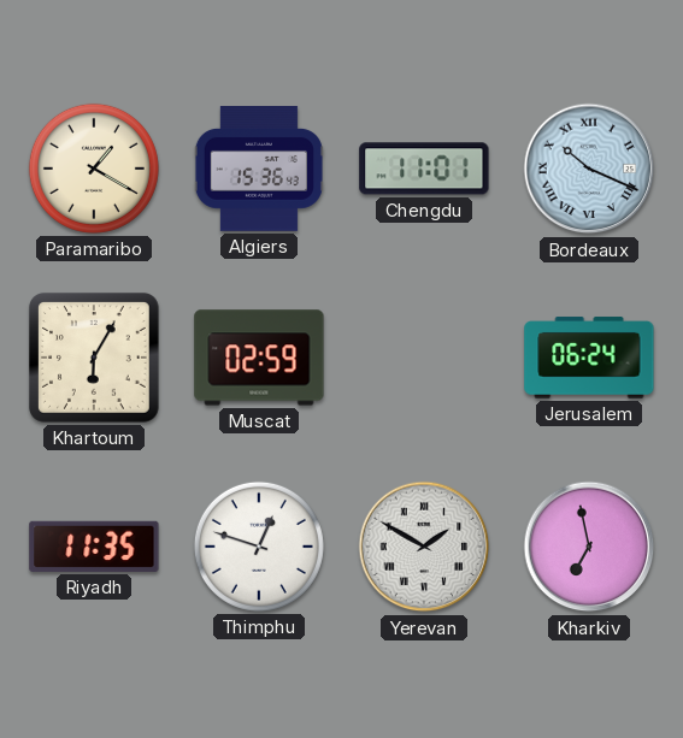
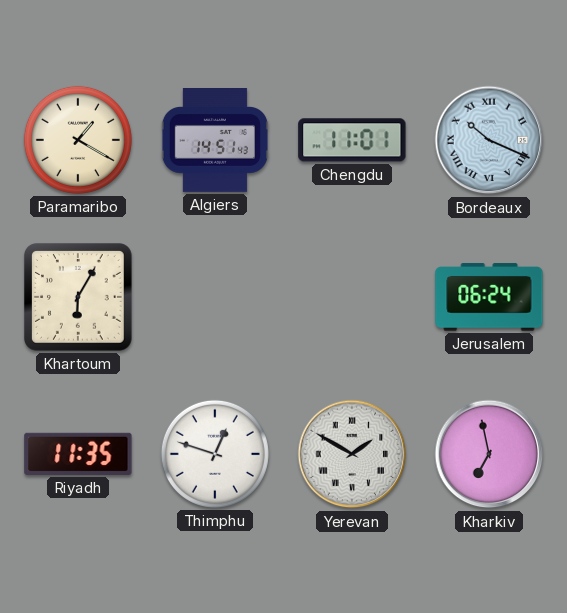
Algiers: 15:36 -> 14:51
Muscat: 02:59 -> none
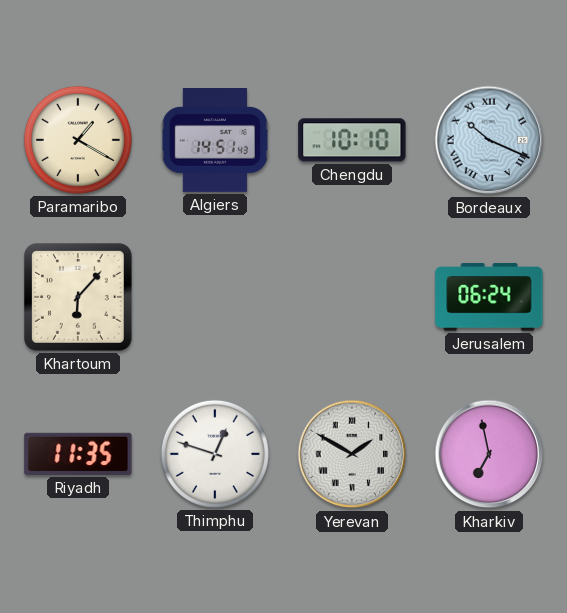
Chengdu: 11:01 -> 10:10
Khartoum: 6:05 -> 6:07
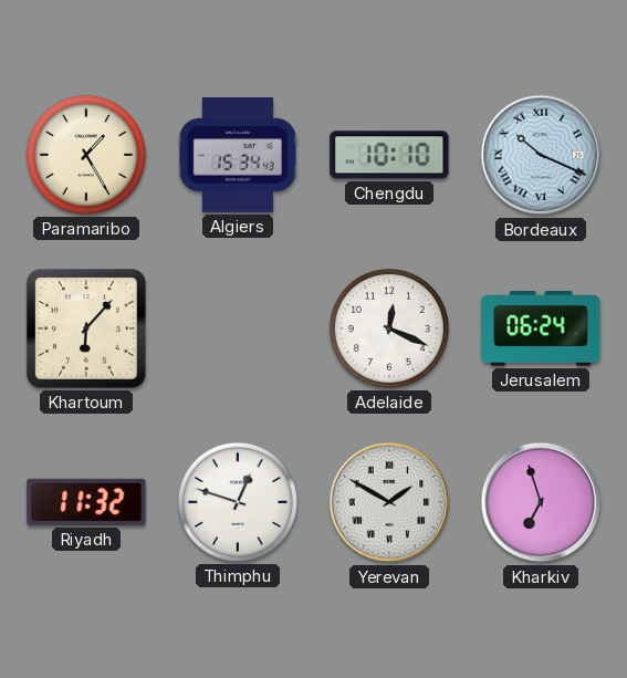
Paramaribo: 1:20 -> 1:25
Algiers: 14:51 -> 15:34
Adelaide: none -> 12:19
Riyadh: 11:35 -> 11:32
Kharkiv: 6:58 -> 6:57
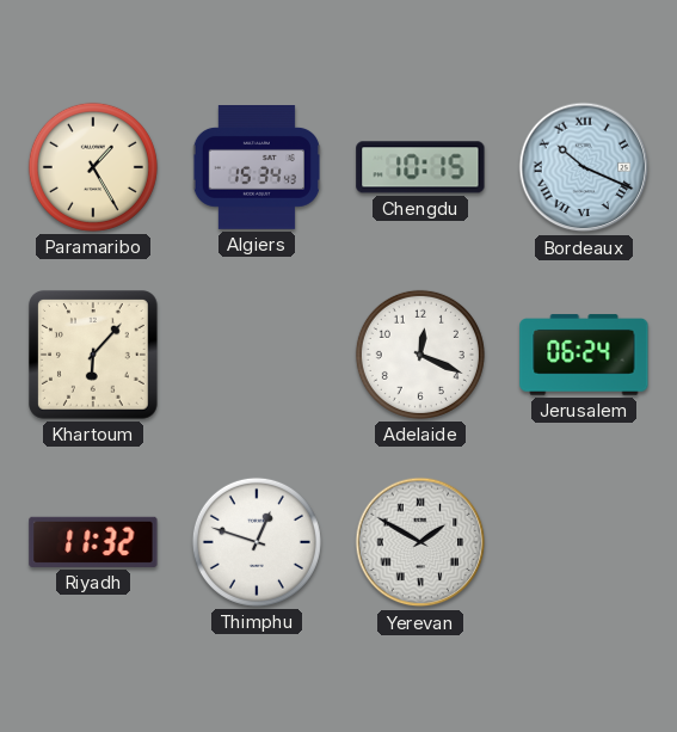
Chengdu: 10:10 -> 10:15
Kharkiv: 6:57 -> none
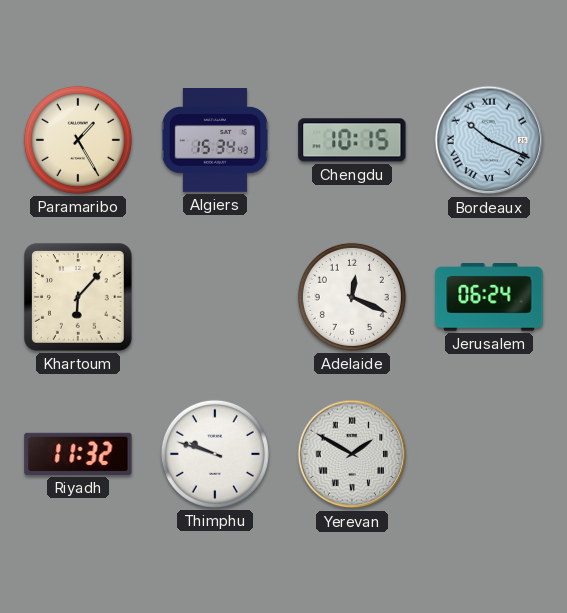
Thimphu: 12:48 -> 9:48
